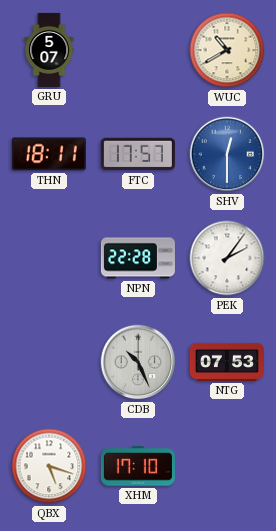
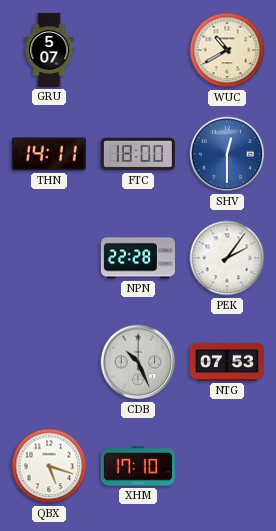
THN: 18:11 -> 14:11
FTC: 17:57 -> 18:00
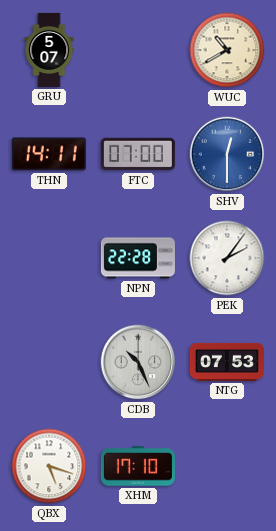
FTC: 18:00 -> 07:00
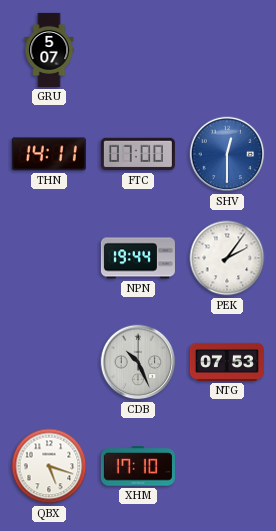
WUC: 10:40 -> none
NPN: 22:28 -> 19:44
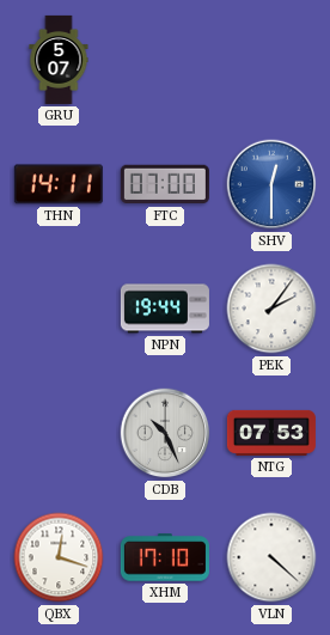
QBX: 5:18 -> 12:18
VLN: none -> 4:22
